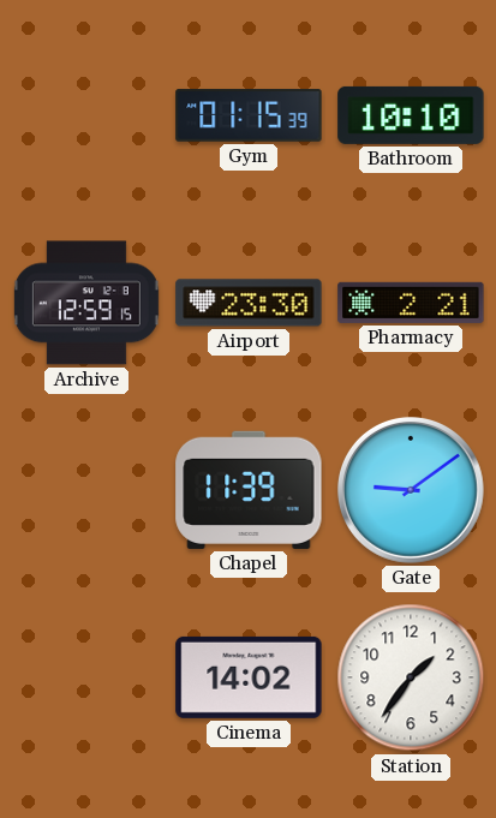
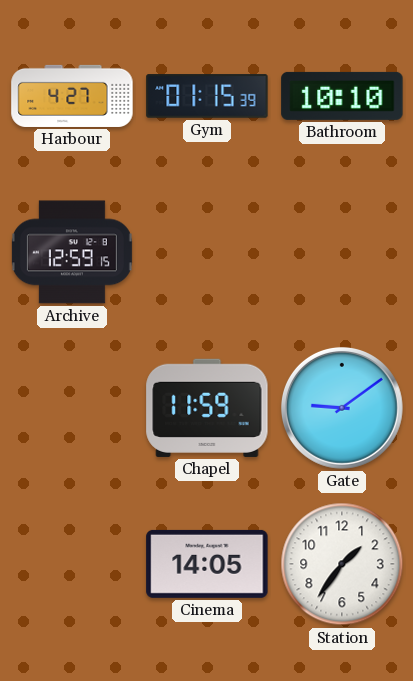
Harbour: none -> 4:27
Airport: 23:30 -> none
Pharmacy: 2:21 -> none
Chapel: 11:39 -> 11:59
Cinema: 14:02 -> 14:05
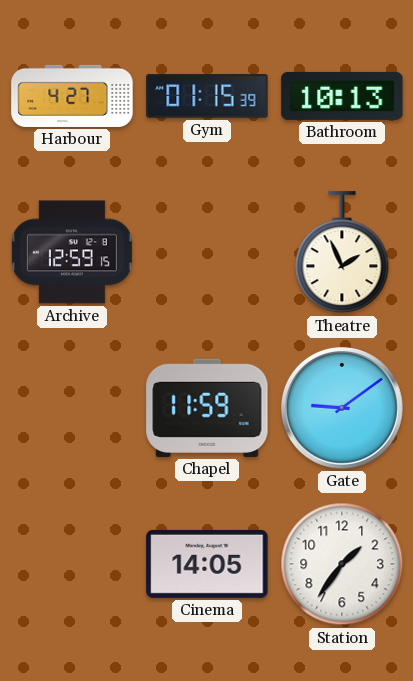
Bathroom: 10:10 -> 10:13
Theatre: none -> 1:56
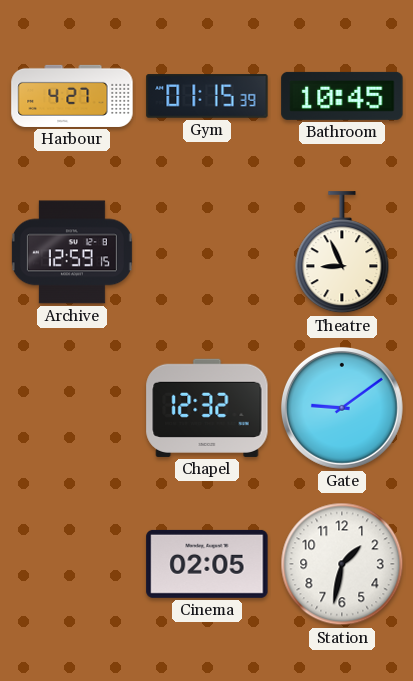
Bathroom: 10:13 -> 10:45
Theatre: 1:56 -> 8:56
Chapel: 11:59 -> 12:32
Cinema: 14:05 -> 02:05
Station: 1:36 -> 1:32
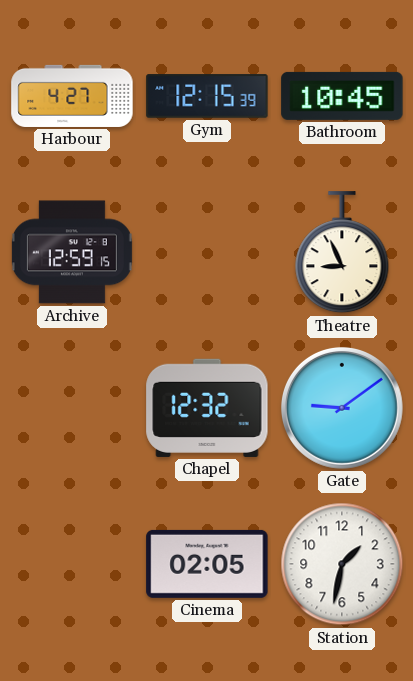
Gym: 01:15 -> 12:15
